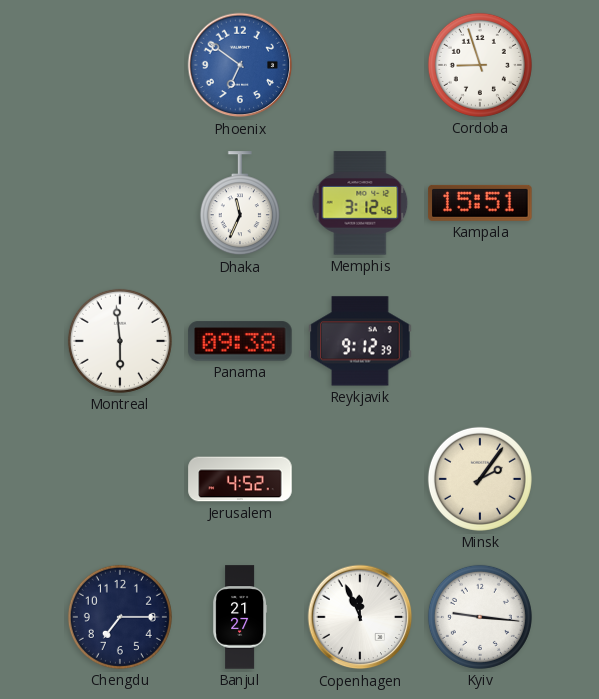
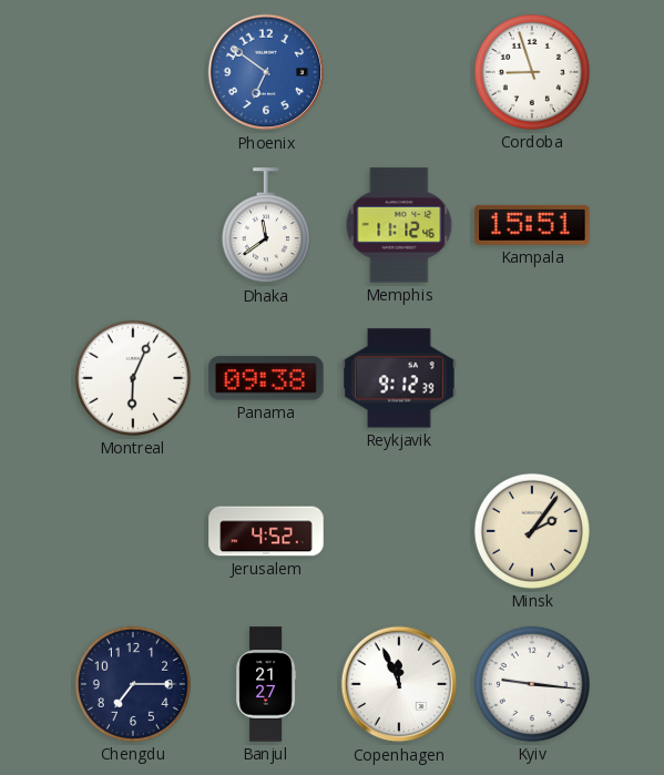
Dhaka: 11:34 -> 11:39
Memphis: 3:12 -> 11:12
Montreal: 5:59 -> 6:04
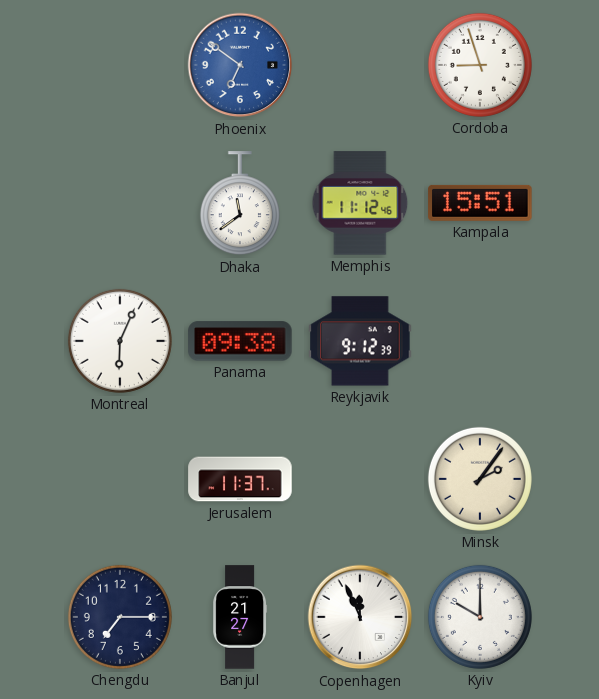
Jerusalem: 4:52 -> 11:37
Kyiv: 9:16 -> 10:00
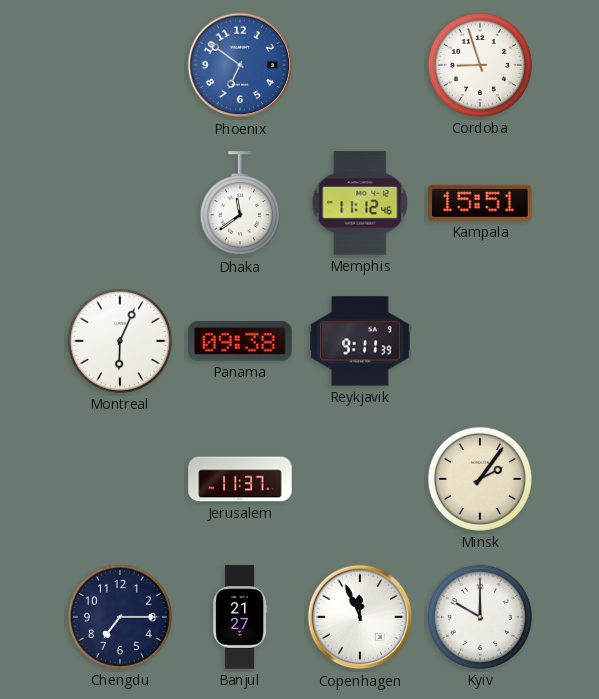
Reykjavik: 9:12 -> 9:11
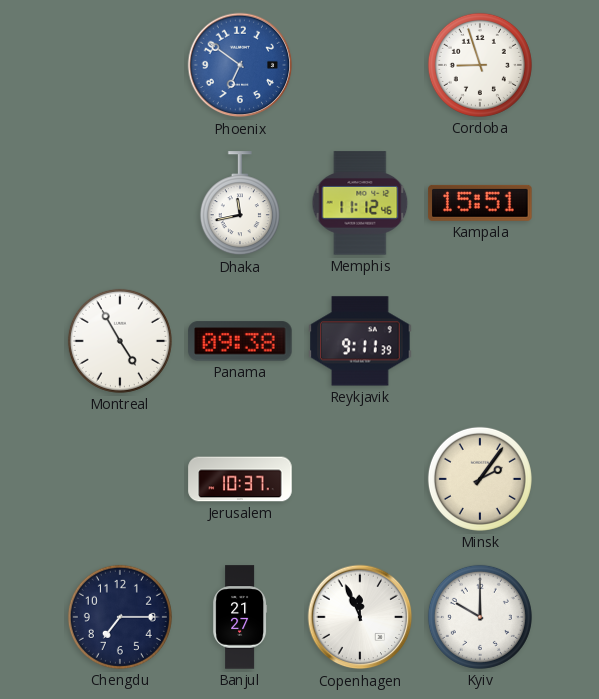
Dhaka: 11:39 -> 11:43
Montreal: 6:04 -> 4:55
Jerusalem: 11:37 -> 10:37
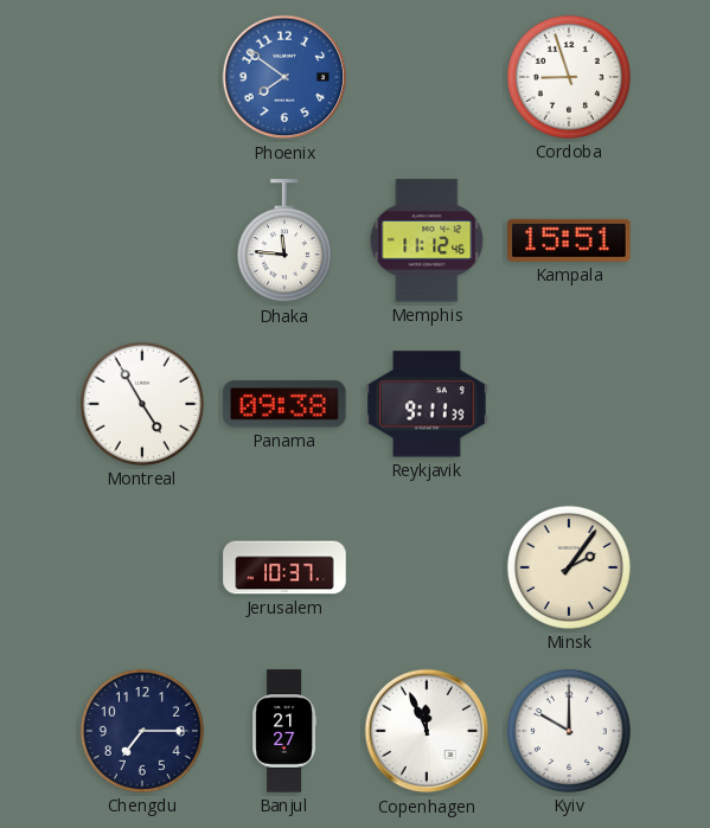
Phoenix: 6:51 -> 7:51
Dhaka: 11:43 -> 11:46
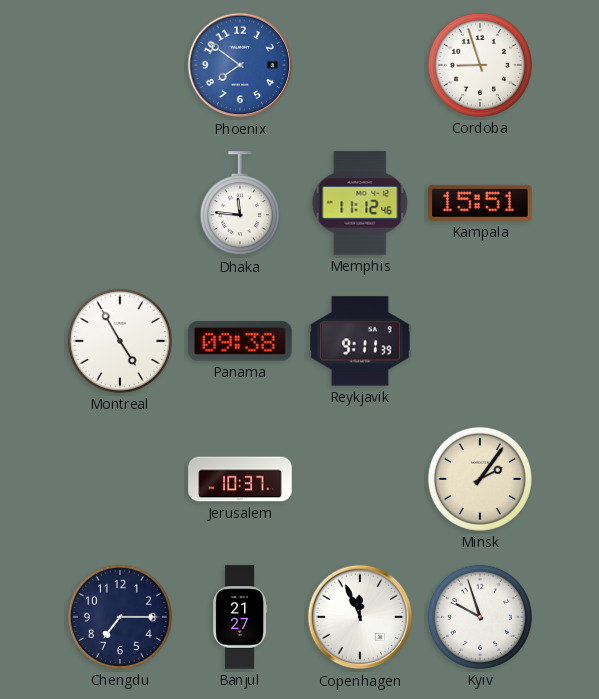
Kyiv: 10:00 -> 9:57
